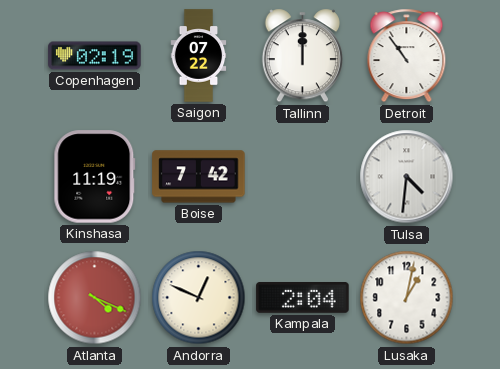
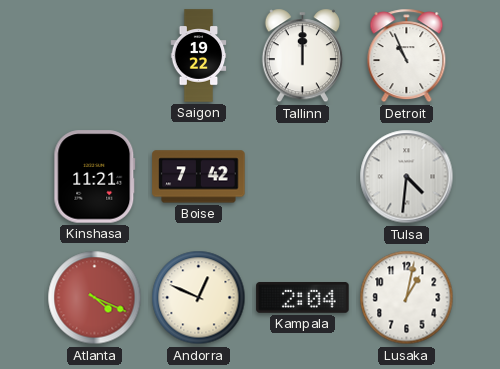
Copenhagen: 02:19 -> none
Saigon: 07:22 -> 19:22
Detroit: 10:54 -> 10:56
Kinshasa: 11:19 -> 11:21
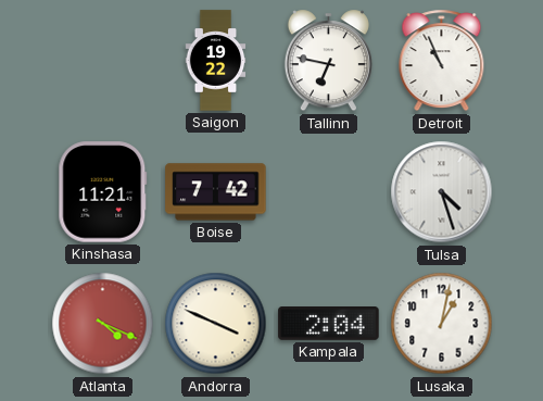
Tallinn: 12:00 -> 6:47
Tulsa: 4:31 -> 4:27
Andorra: 12:49 -> 3:49
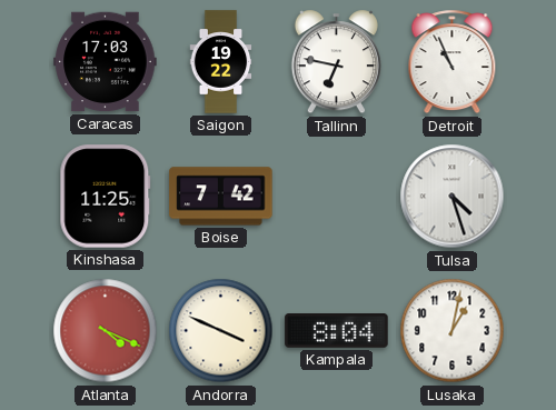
Caracas: none -> 17:03
Kinshasa: 11:21 -> 11:25
Kampala: 2:04 -> 8:04
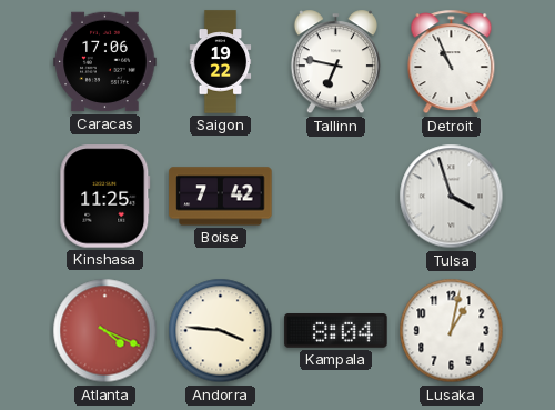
Caracas: 17:03 -> 17:06
Tulsa: 4:27 -> 3:57
Andorra: 3:49 -> 3:46
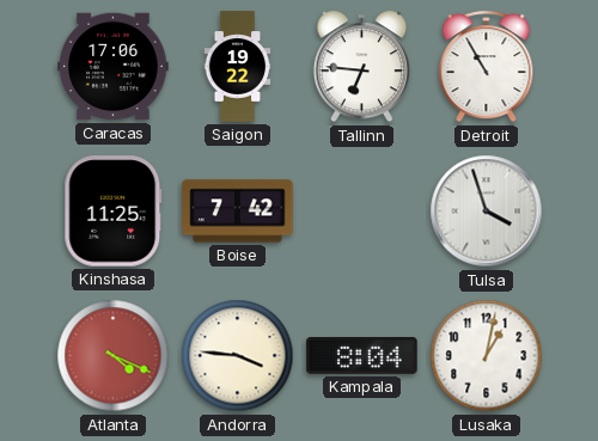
Tallinn: 6:47 -> 6:46
Detroit: 10:56 -> 10:55
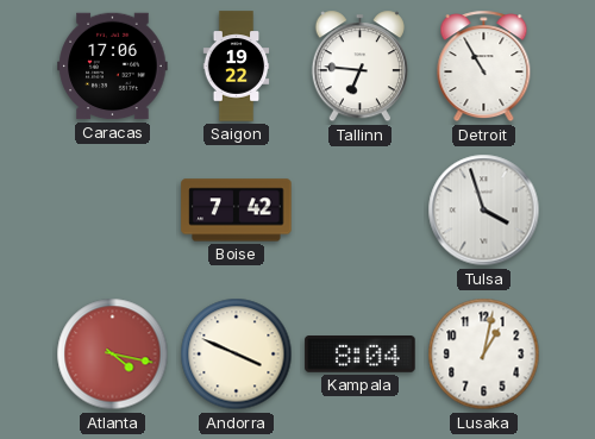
Kinshasa: 11:25 -> none
Atlanta: 4:19 -> 4:17
Andorra: 3:46 -> 3:49
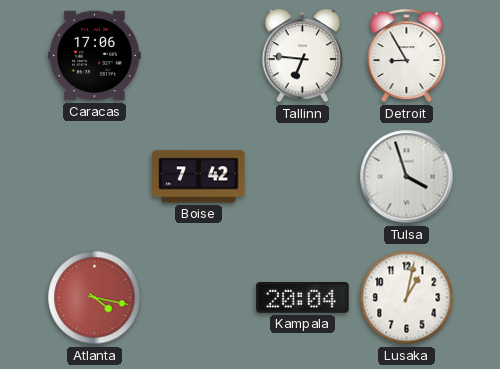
Saigon: 19:22 -> none
Detroit: 10:55 -> 8:55
Andorra: 3:49 -> none
Kampala: 8:04 -> 20:04
